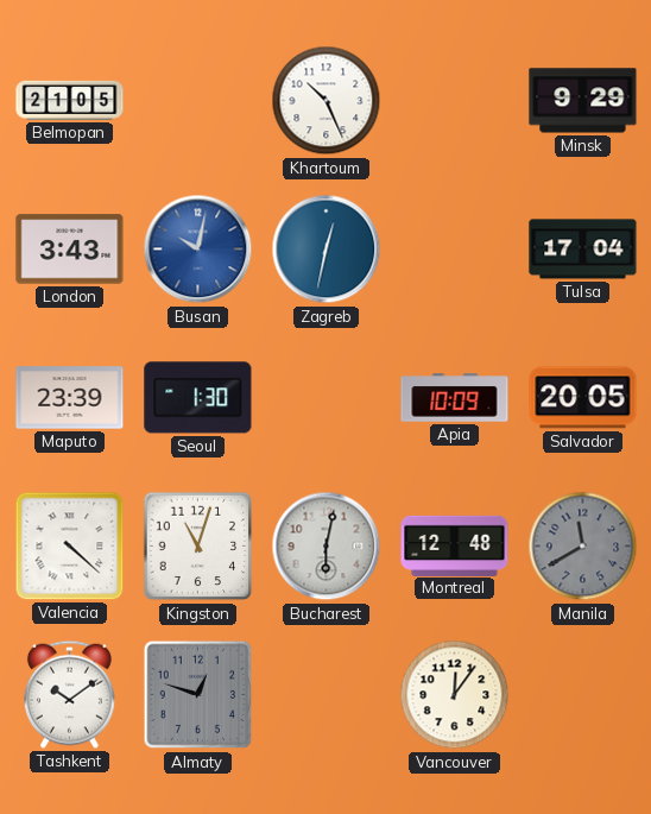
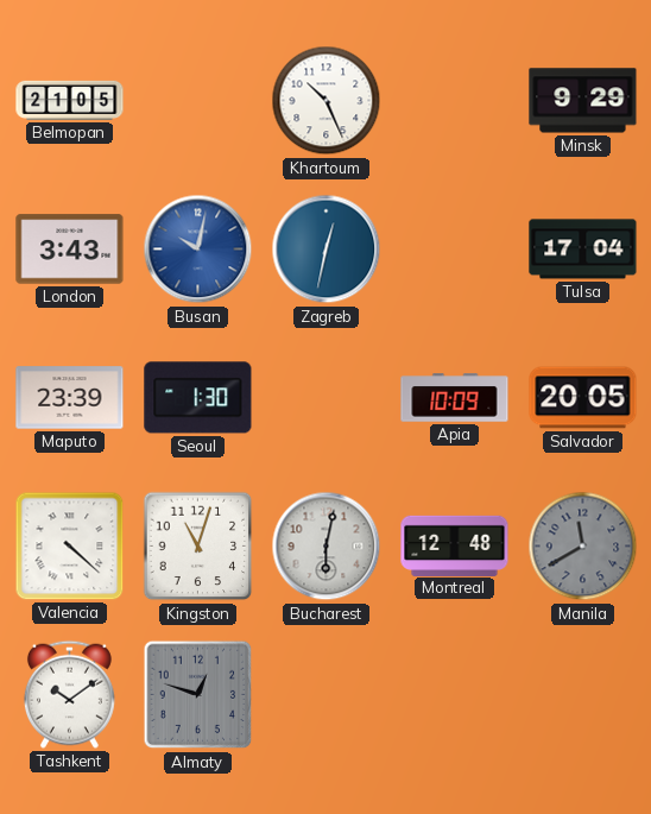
Vancouver: 12:06 -> none
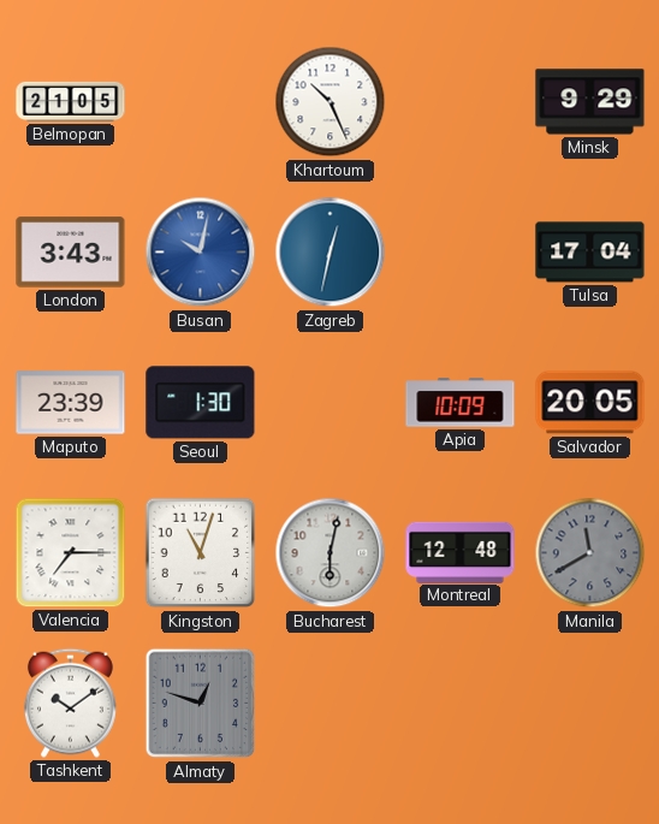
Valencia: 4:22 -> 7:15
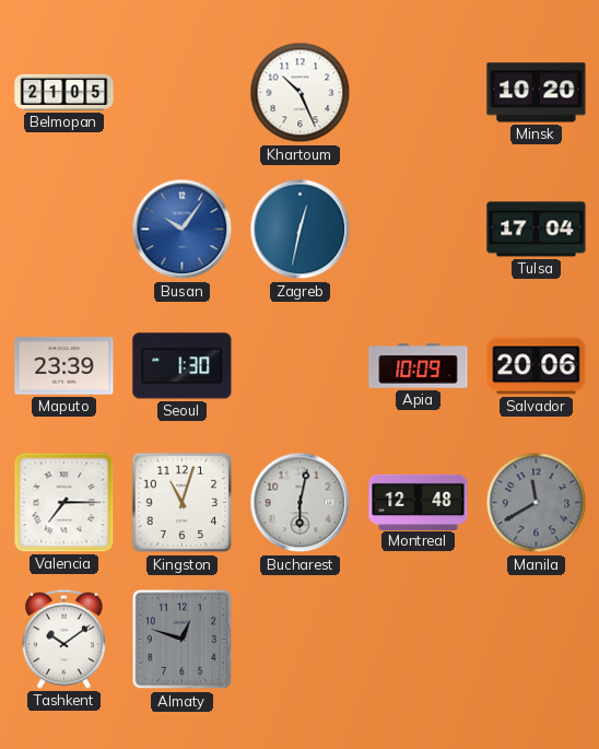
Minsk: 9:29 -> 10:20
London: 3:43 -> none
Busan: 10:02 -> 10:06
Salvador: 20:05 -> 20:06
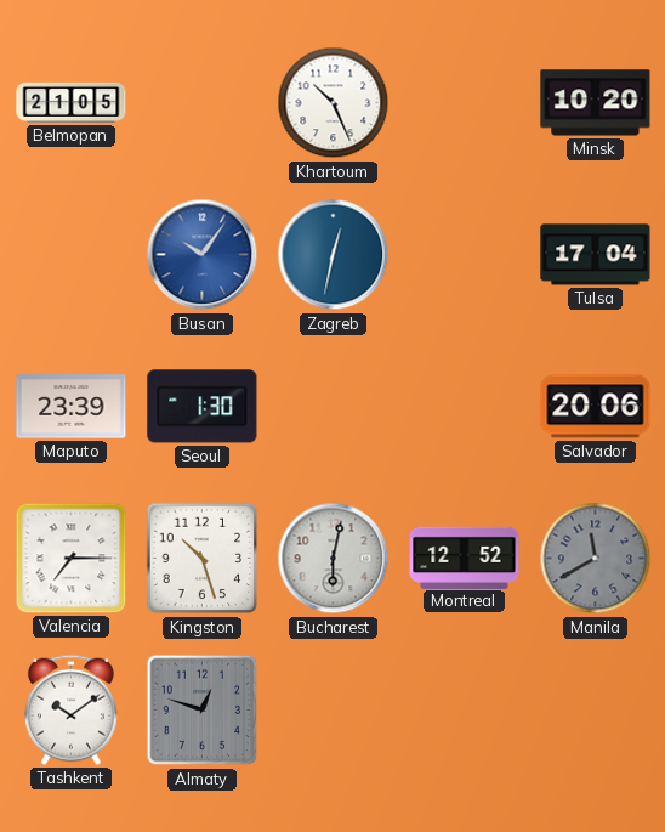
Apia: 10:09 -> none
Kingston: 11:03 -> 10:27
Montreal: 12:48 -> 12:52
